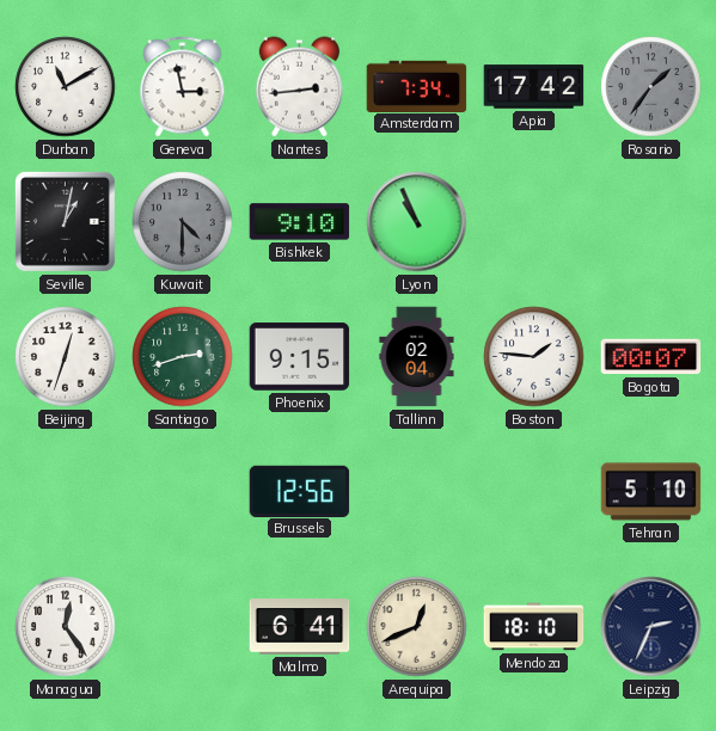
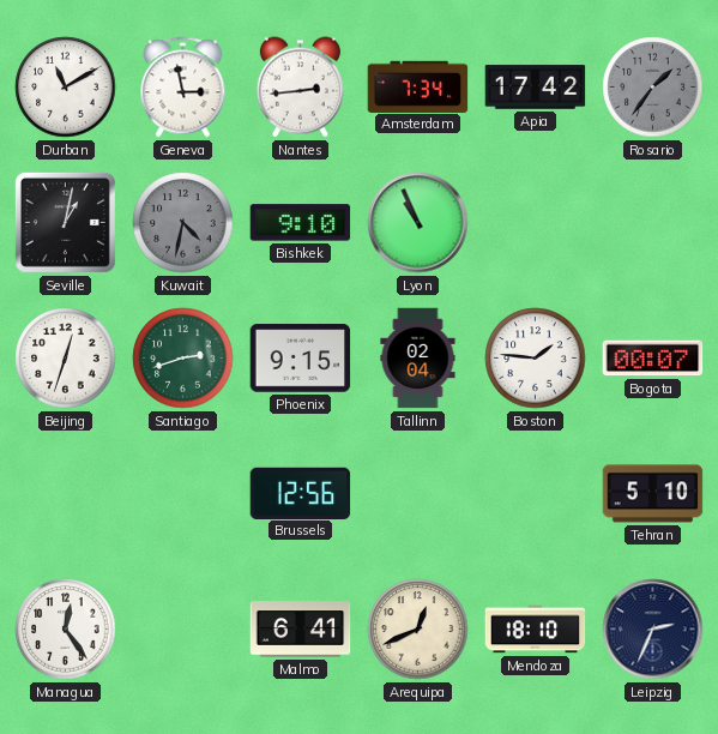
Kuwait: 4:30 -> 4:32
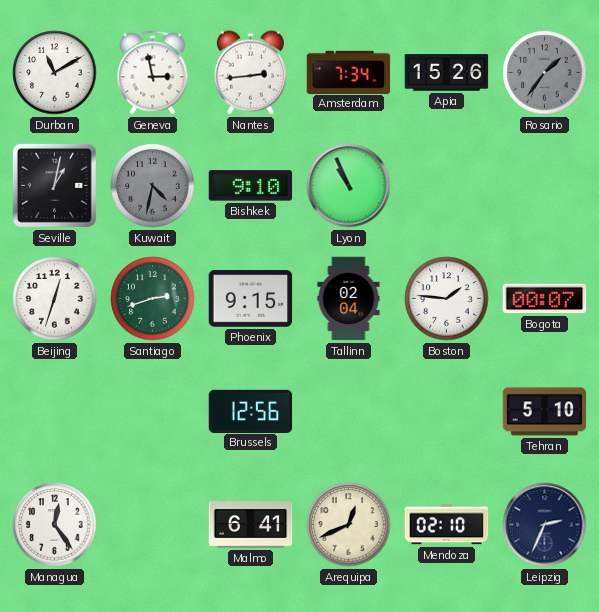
Apia: 17:42 -> 15:26
Mendoza: 18:10 -> 02:10
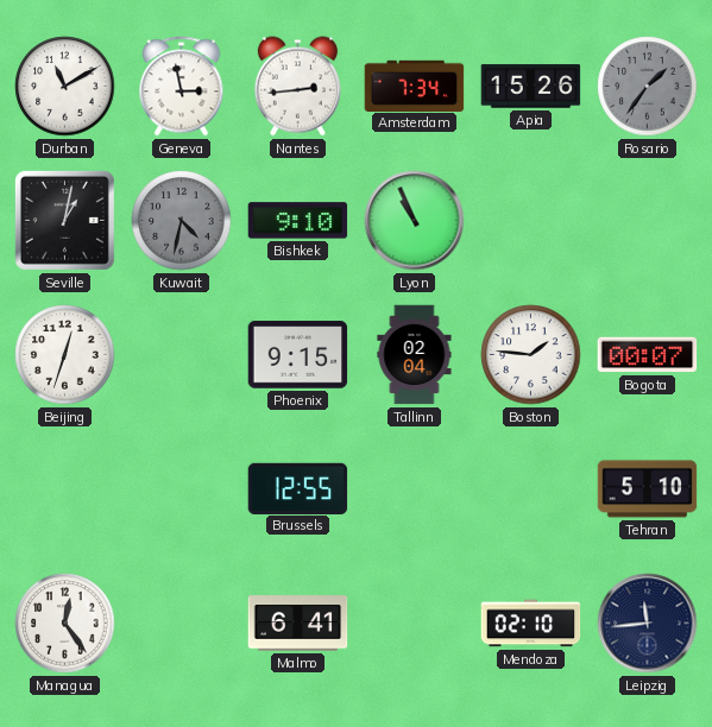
Santiago: 2:42 -> none
Brussels: 12:56 -> 12:55
Arequipa: 12:41 -> none
Leipzig: 2:34 -> 11:44
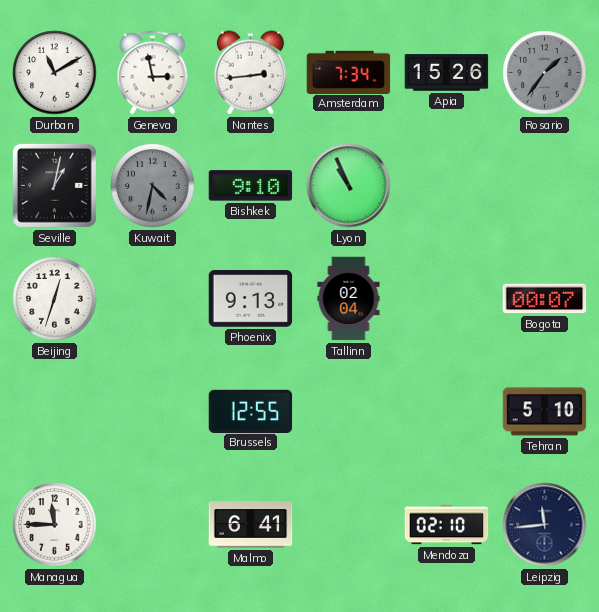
Phoenix: 9:15 -> 9:13
Boston: 1:46 -> none
Managua: 12:24 -> 11:45
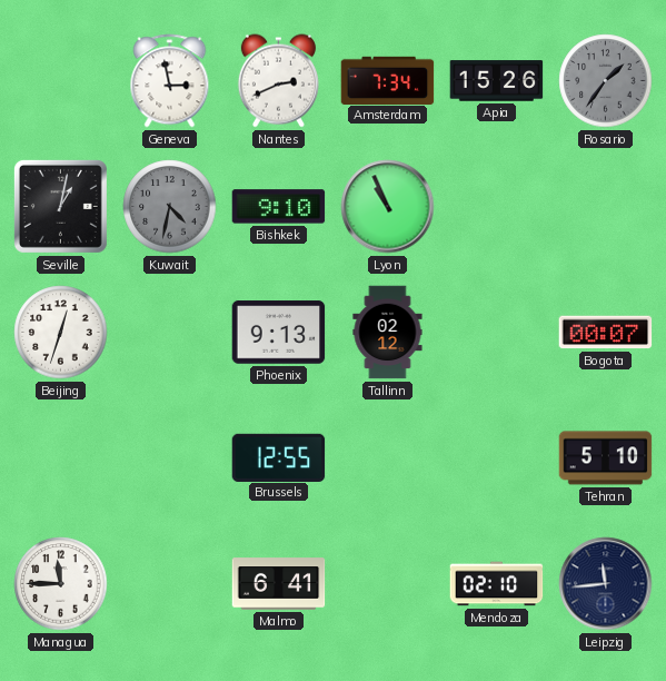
Durban: 11:10 -> none
Nantes: 2:44 -> 2:41
Tallinn: 02:04 -> 02:12
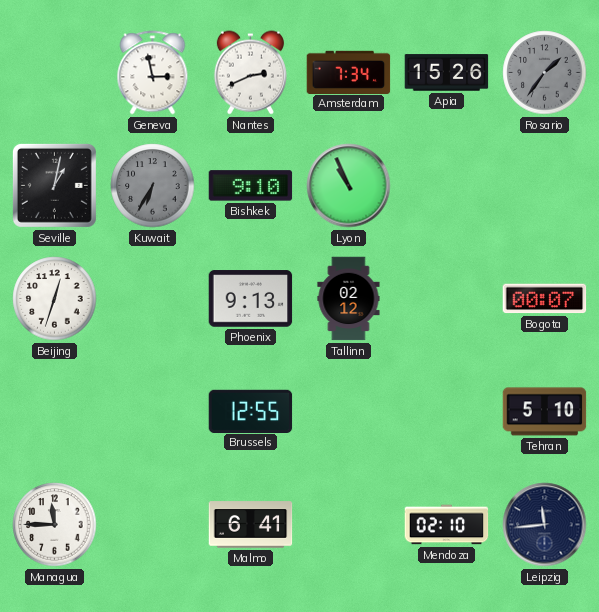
Kuwait: 4:32 -> 6:35
